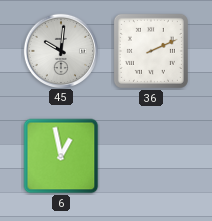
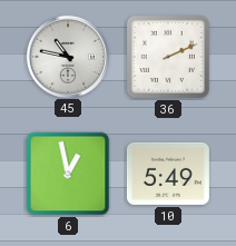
45: 10:01 -> 10:47
10: none -> 5:49
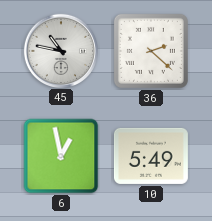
36: 2:11 -> 2:22
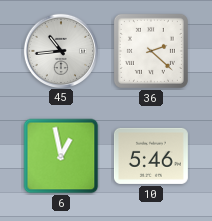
45: 10:47 -> 10:44
10: 5:49 -> 5:46
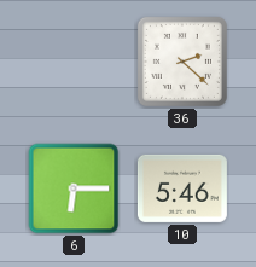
45: 10:44 -> none
6: 12:58 -> 6:15
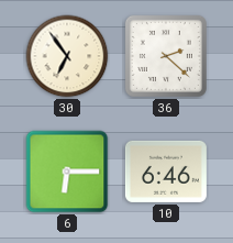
30: none -> 6:54
10: 5:46 -> 6:46
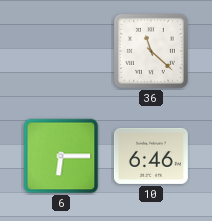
30: 6:54 -> none
36: 2:22 -> 11:22
